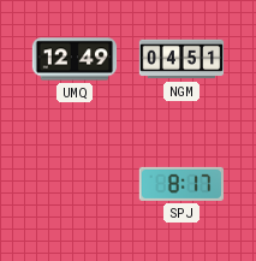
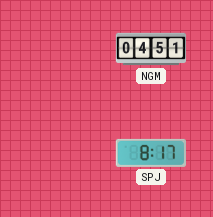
UMQ: 12:49 -> none
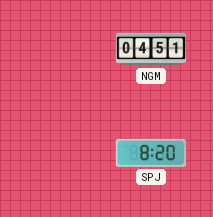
SPJ: 8:17 -> 8:20
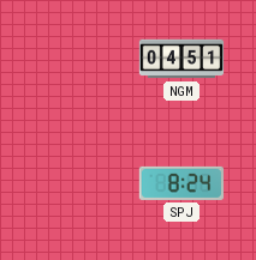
SPJ: 8:20 -> 8:24
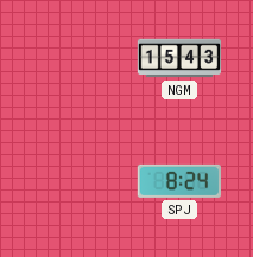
NGM: 04:51 -> 15:43
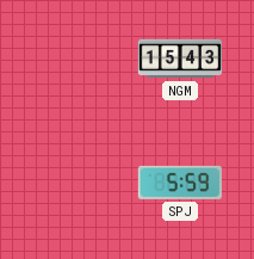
SPJ: 8:24 -> 5:59
